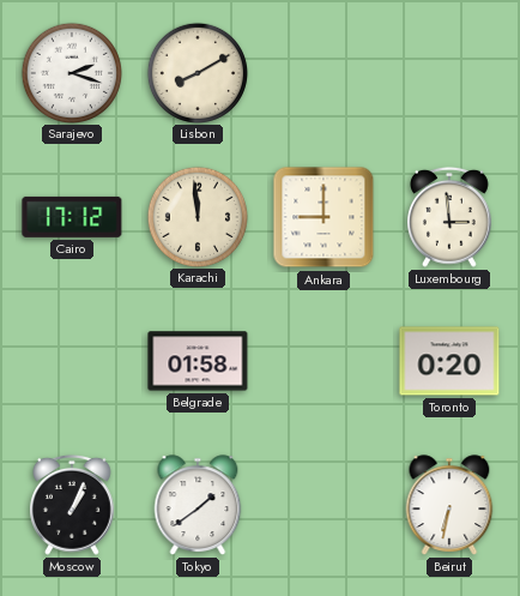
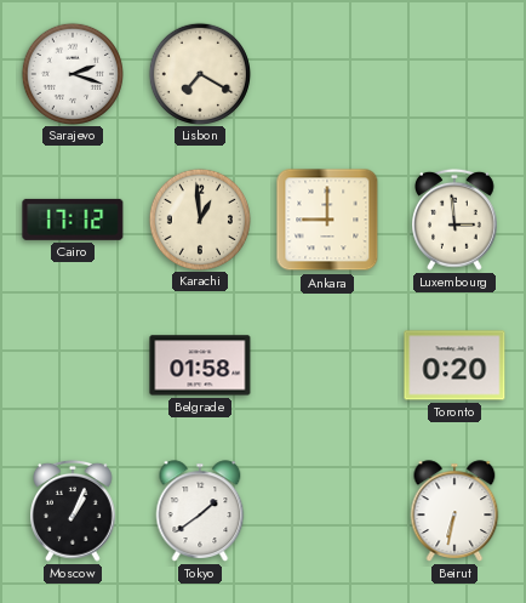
Lisbon: 8:10 -> 7:20
Karachi: 11:59 -> 12:59
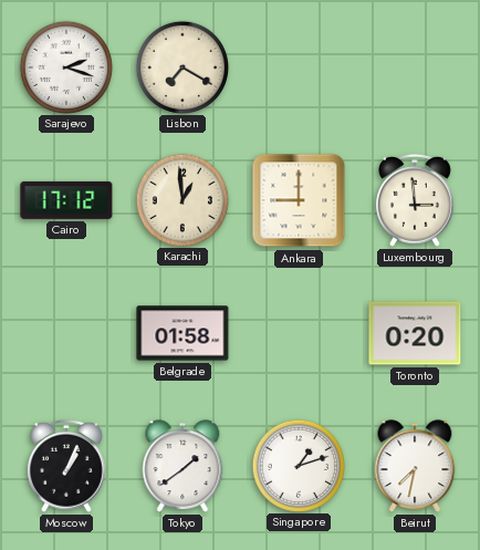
Singapore: none -> 1:12
Beirut: 6:32 -> 7:32
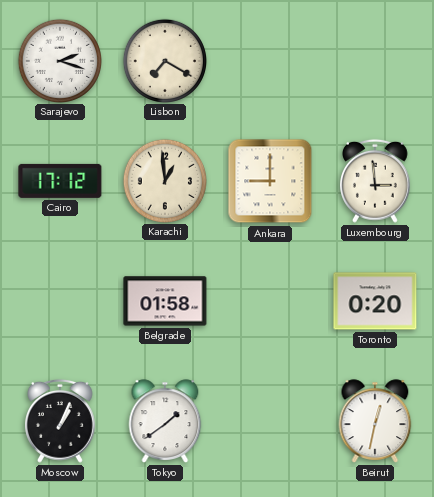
Singapore: 1:12 -> none
Beirut: 7:32 -> 12:32
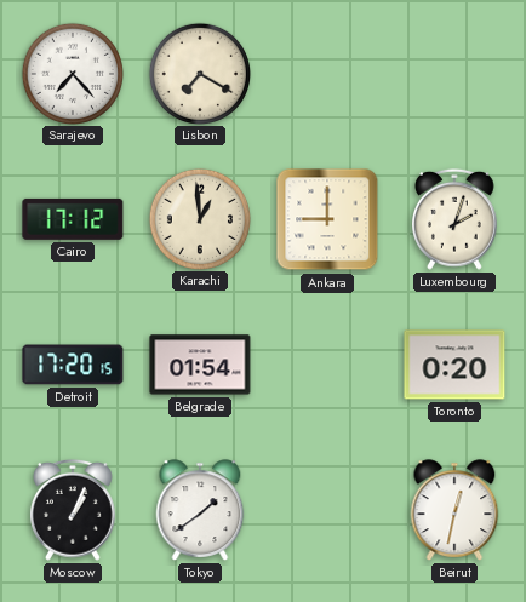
Sarajevo: 2:18 -> 7:23
Luxembourg: 2:59 -> 2:03
Detroit: none -> 17:20
Belgrade: 01:58 -> 01:54
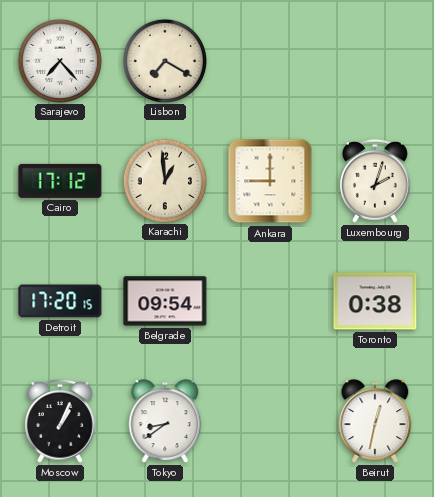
Belgrade: 01:54 -> 09:54
Toronto: 0:20 -> 0:38
Tokyo: 1:39 -> 8:39
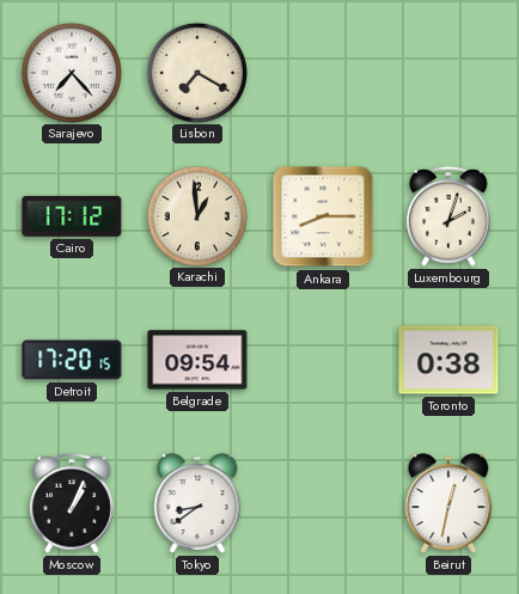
Ankara: 9:00 -> 8:15
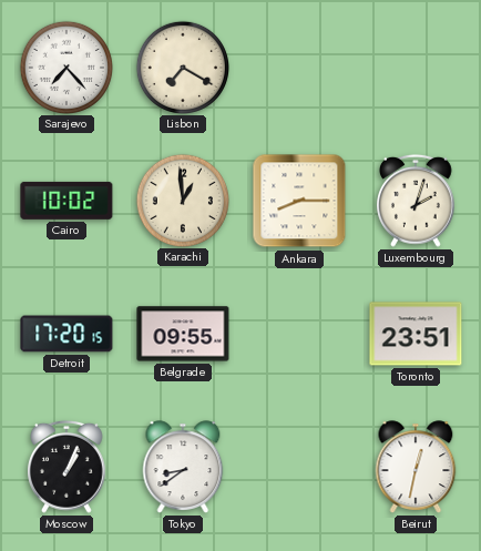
Cairo: 17:12 -> 10:02
Belgrade: 09:54 -> 09:55
Toronto: 0:38 -> 23:51
